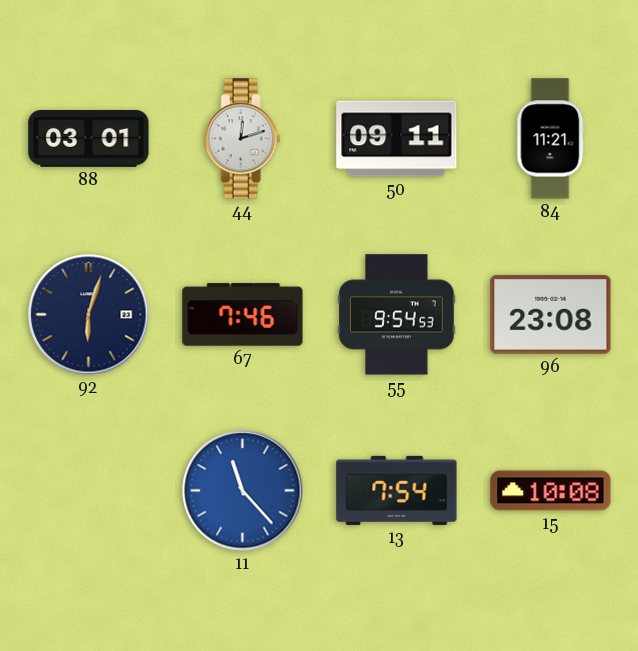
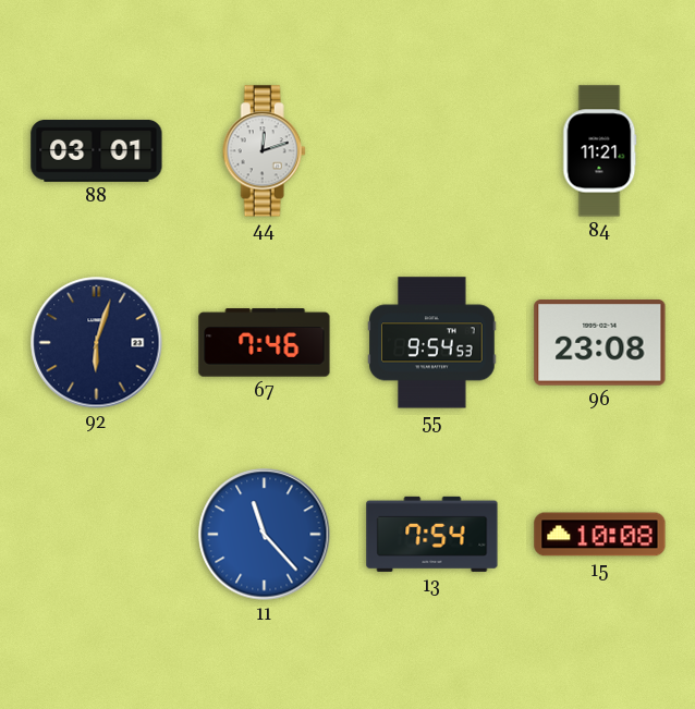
50: 09:11 -> none
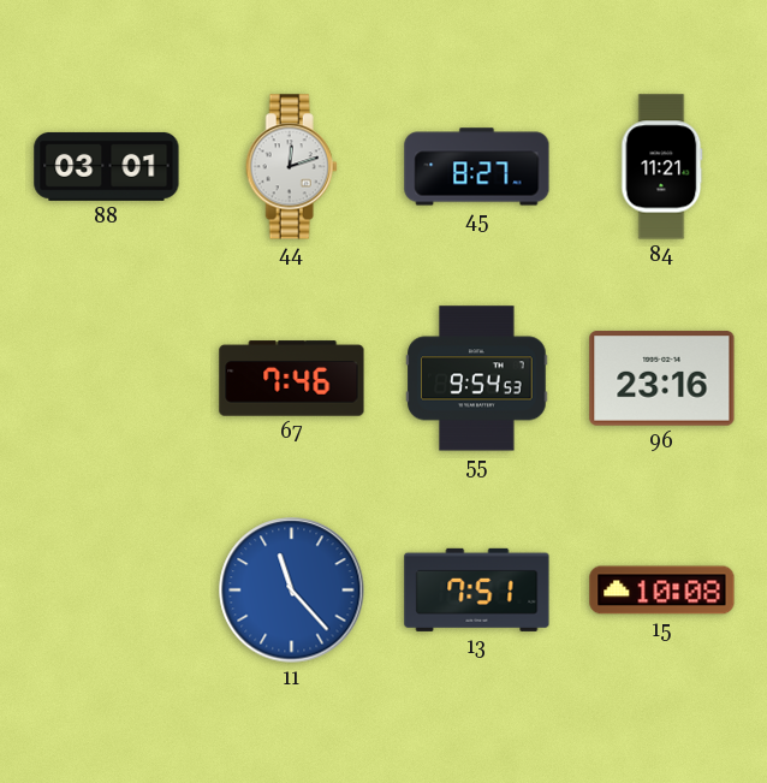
45: none -> 8:27
92: 6:03 -> none
96: 23:08 -> 23:16
13: 7:54 -> 7:51
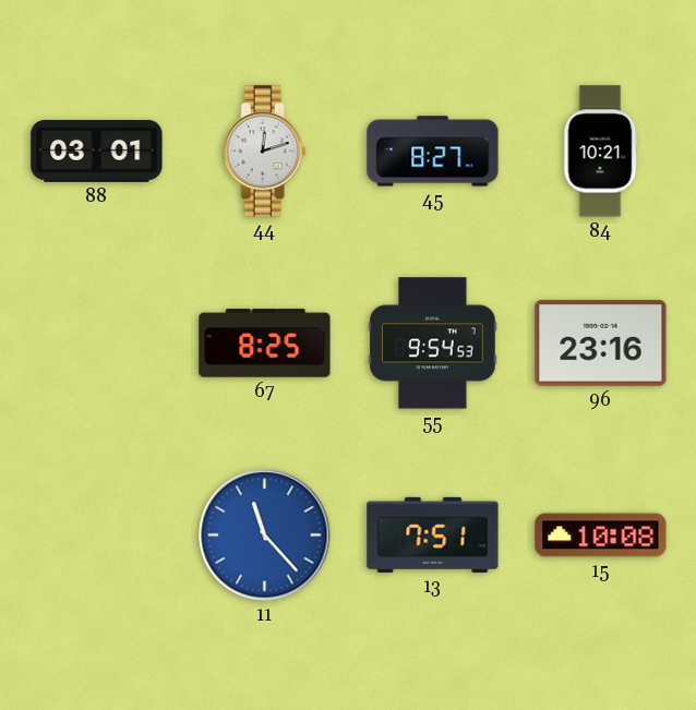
84: 11:21 -> 10:21
67: 7:46 -> 8:25
